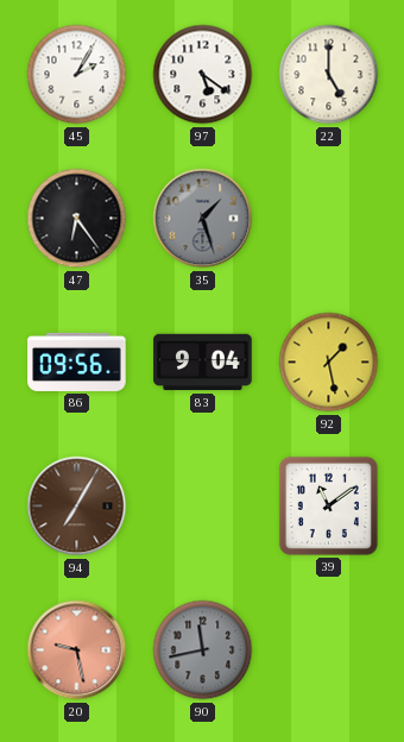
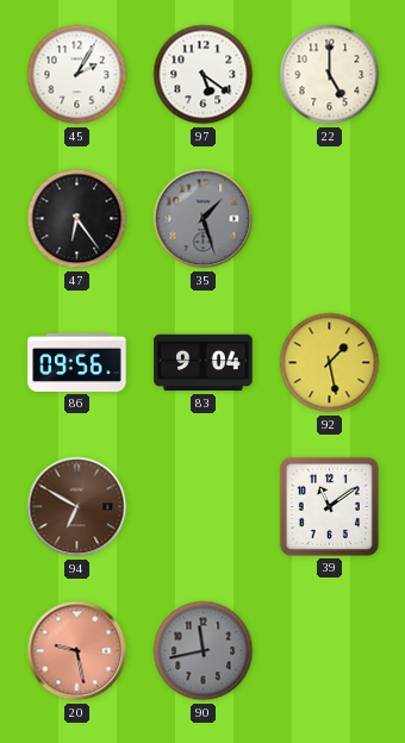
94: 7:05 -> 6:50
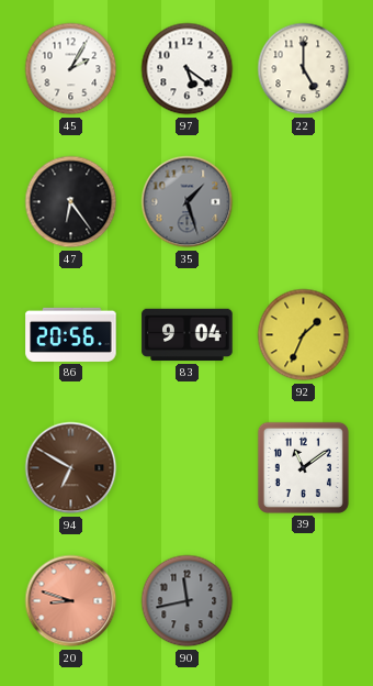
86: 09:56 -> 20:56
92: 1:28 -> 1:34
20: 9:28 -> 8:48
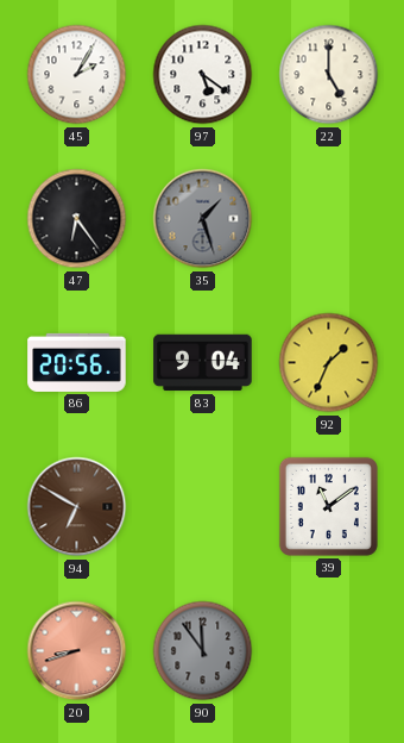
20: 8:48 -> 8:42
90: 11:43 -> 11:54
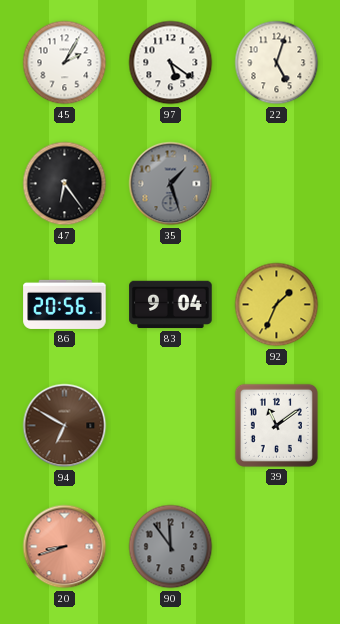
22: 5:00 -> 5:03
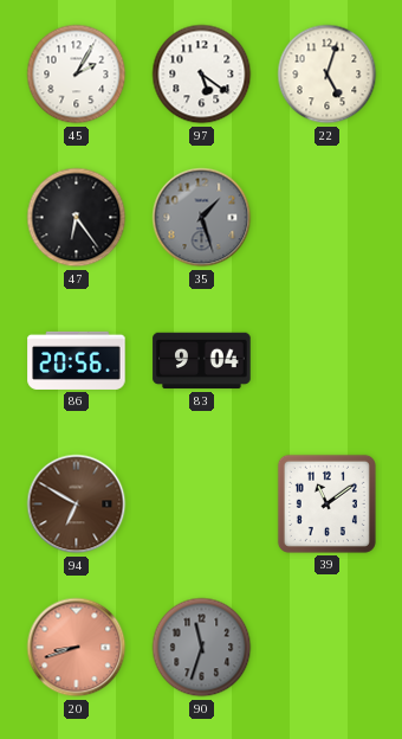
92: 1:34 -> none
90: 11:54 -> 11:33
